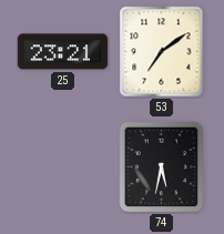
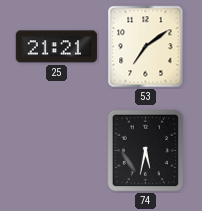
25: 23:21 -> 21:21
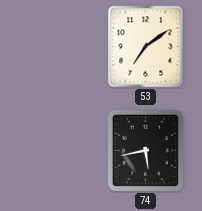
25: 21:21 -> none
74: 5:32 -> 5:43
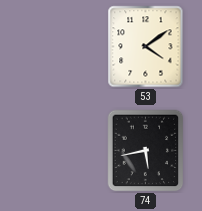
53: 7:09 -> 4:09
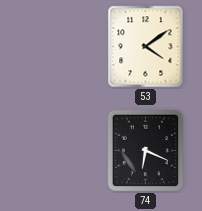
74: 5:43 -> 6:19
